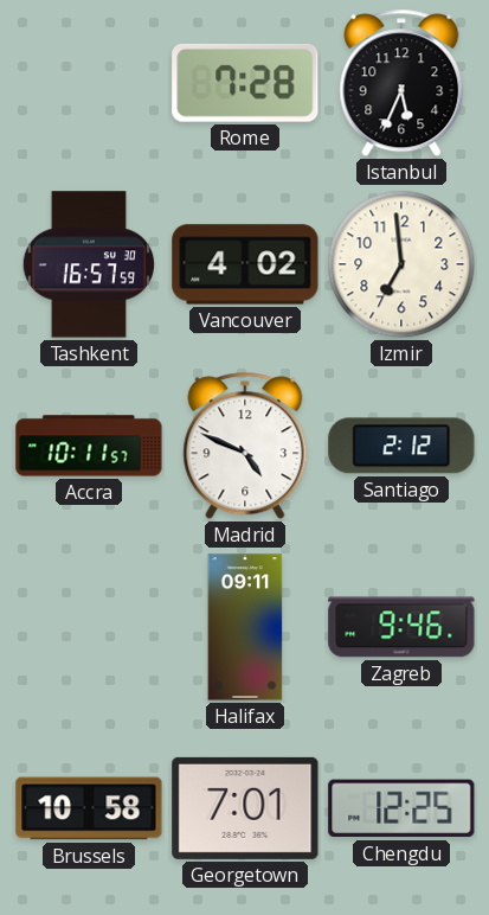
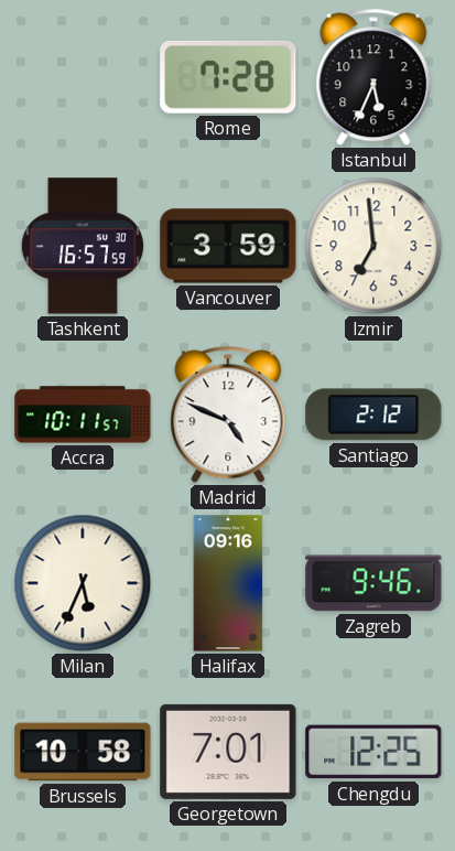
Vancouver: 4:02 -> 3:59
Milan: none -> 5:34
Halifax: 09:11 -> 09:16
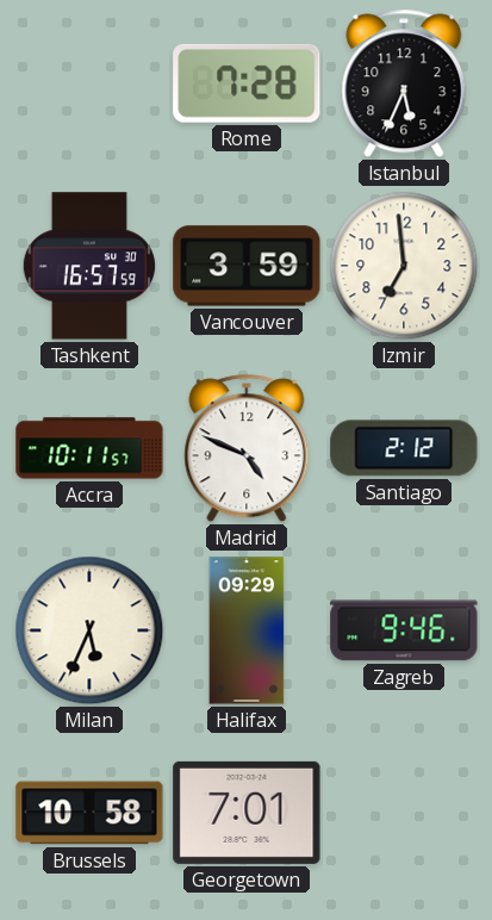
Halifax: 09:16 -> 09:29
Chengdu: 12:25 -> none
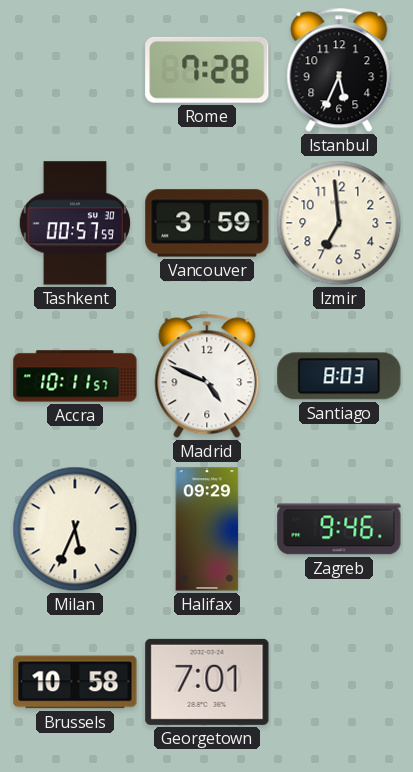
Tashkent: 16:57 -> 00:57
Santiago: 2:12 -> 8:03
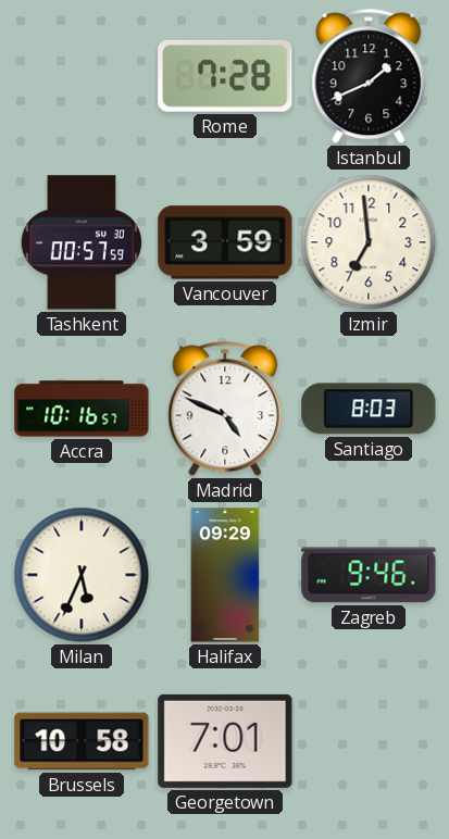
Istanbul: 5:34 -> 1:41
Accra: 10:11 -> 10:16
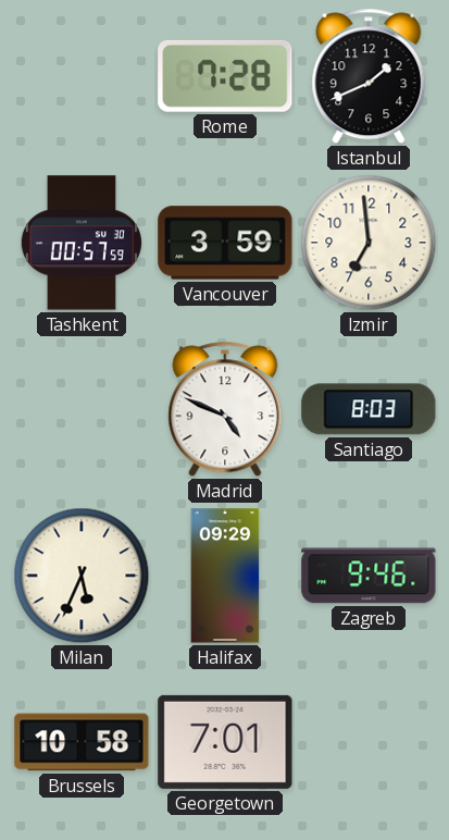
Accra: 10:16 -> none
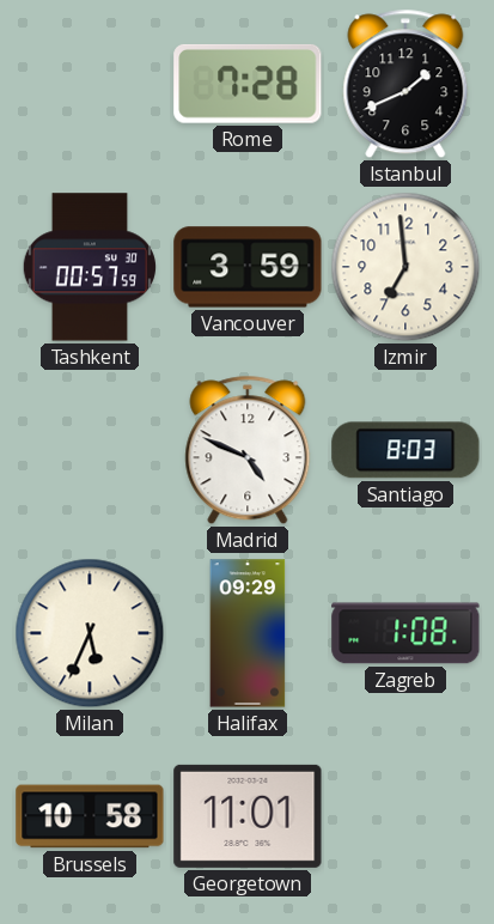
Zagreb: 9:46 -> 1:08
Georgetown: 7:01 -> 11:01
